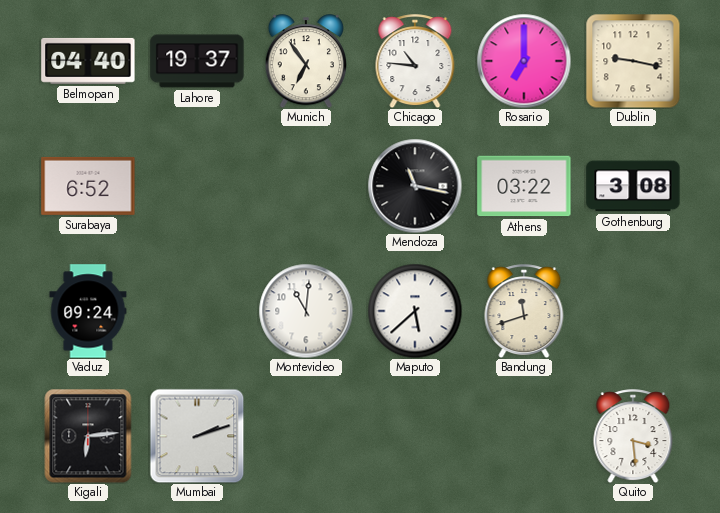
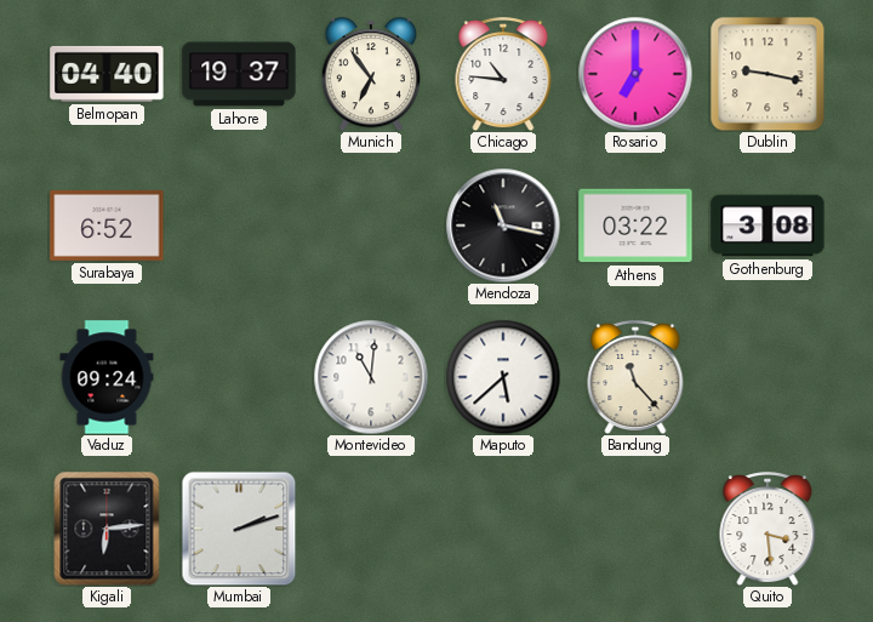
Bandung: 11:42 -> 11:23
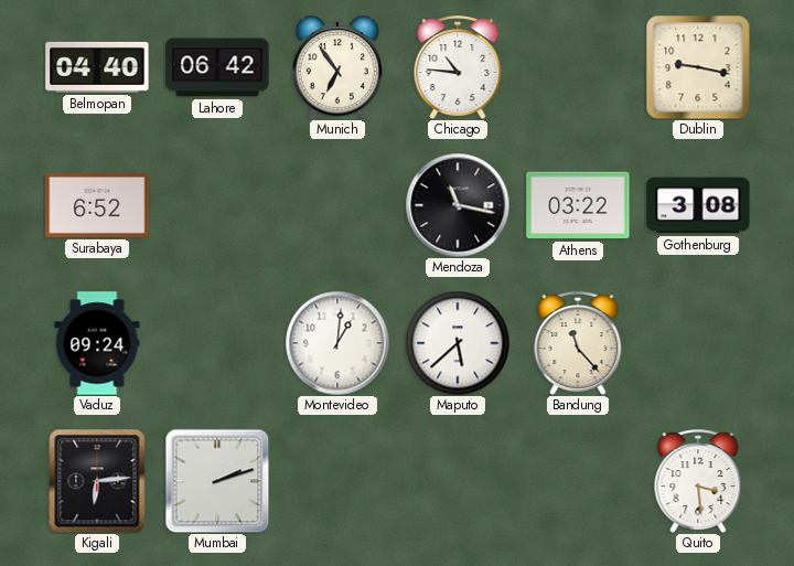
Lahore: 19:37 -> 06:42
Rosario: 7:00 -> none
Montevideo: 11:01 -> 1:01
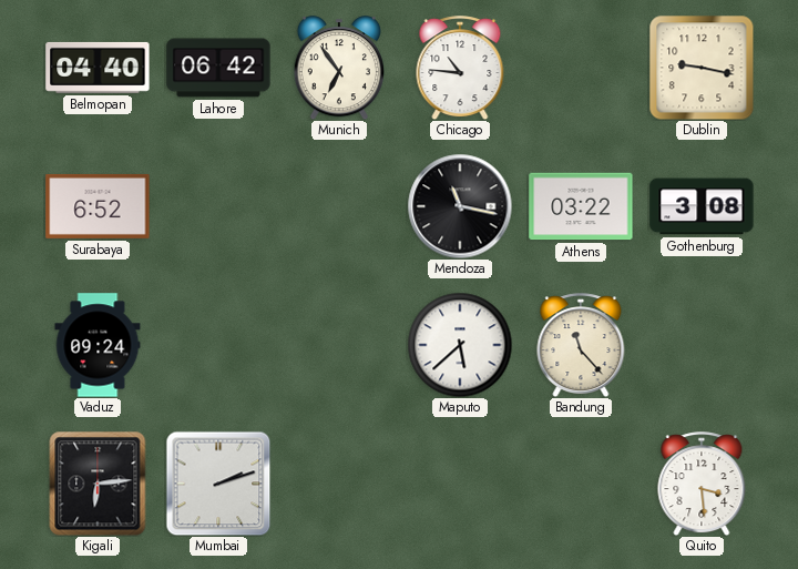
Montevideo: 1:01 -> none
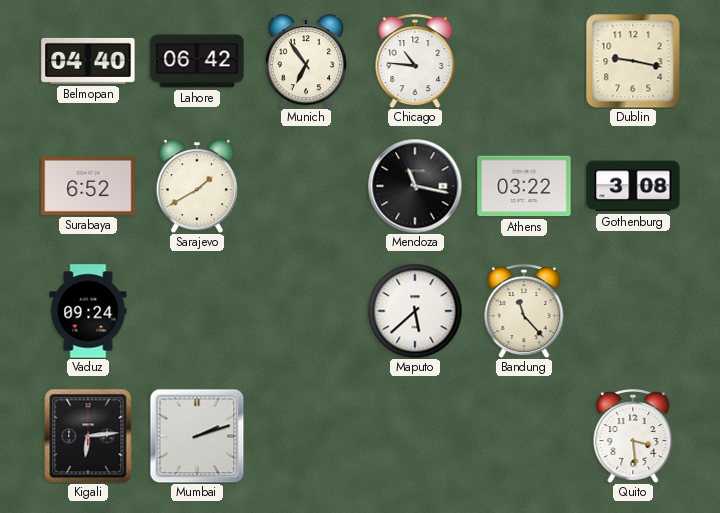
Sarajevo: none -> 1:40
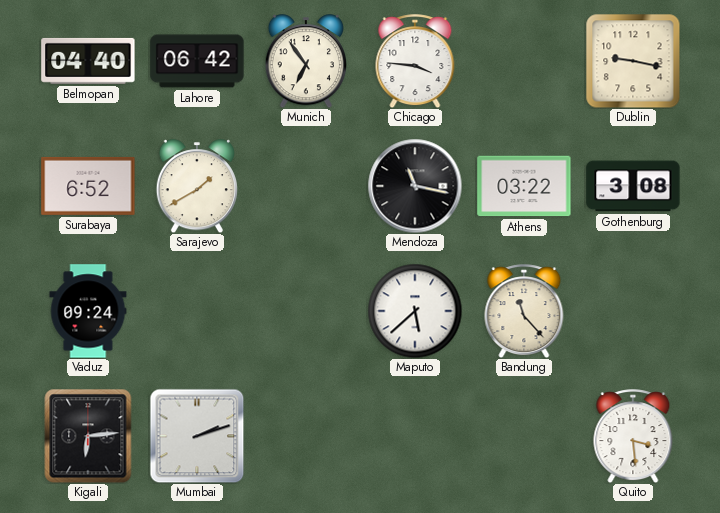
Chicago: 10:46 -> 3:46
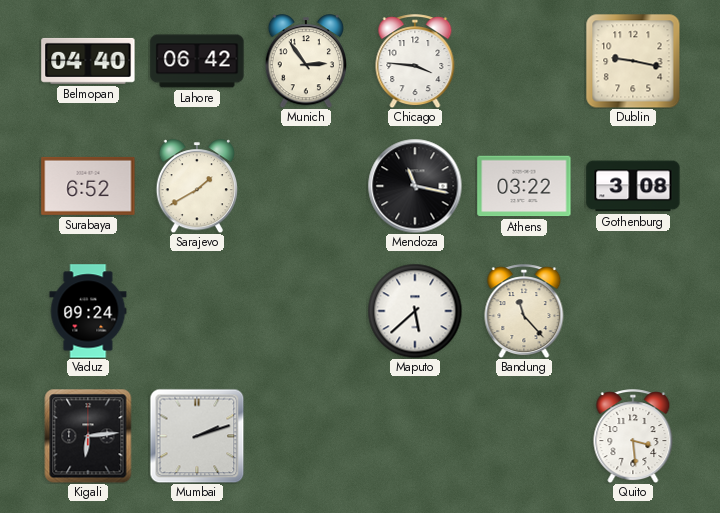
Munich: 6:54 -> 2:54
